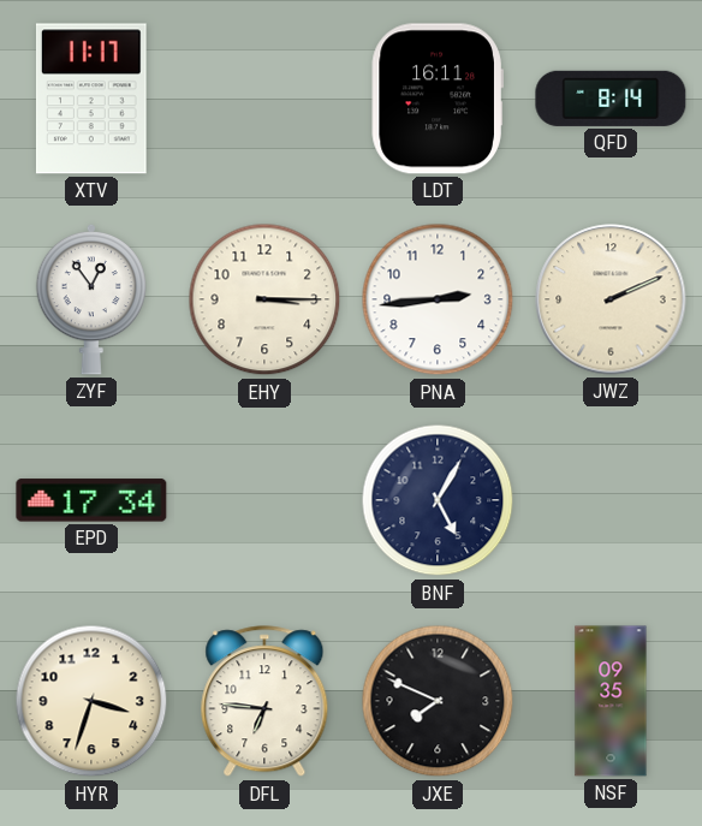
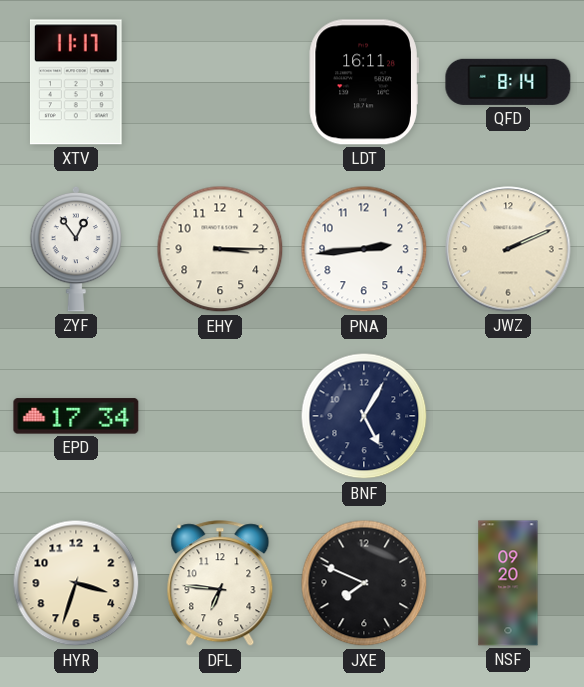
NSF: 09:35 -> 09:20
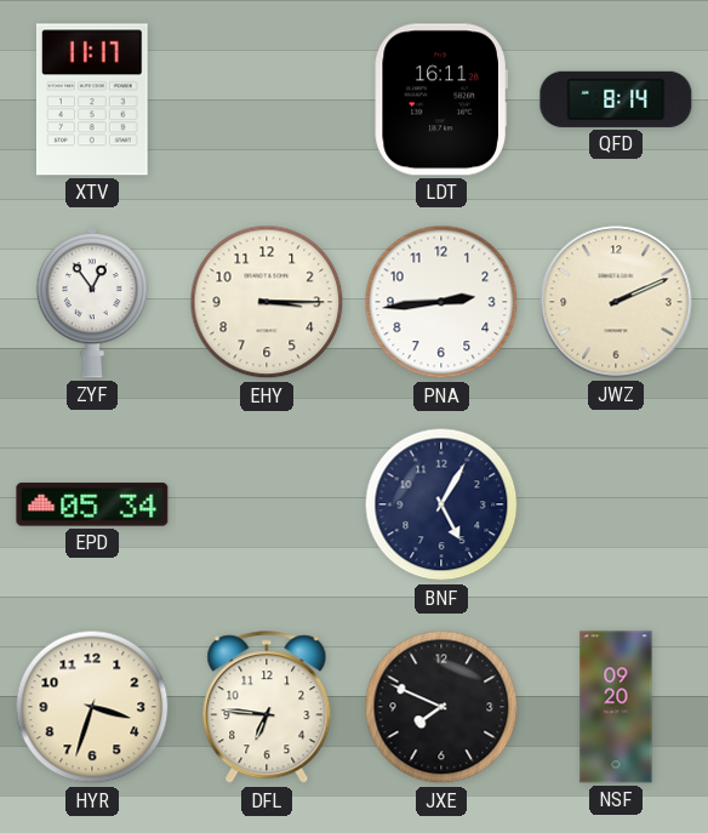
EPD: 17:34 -> 05:34
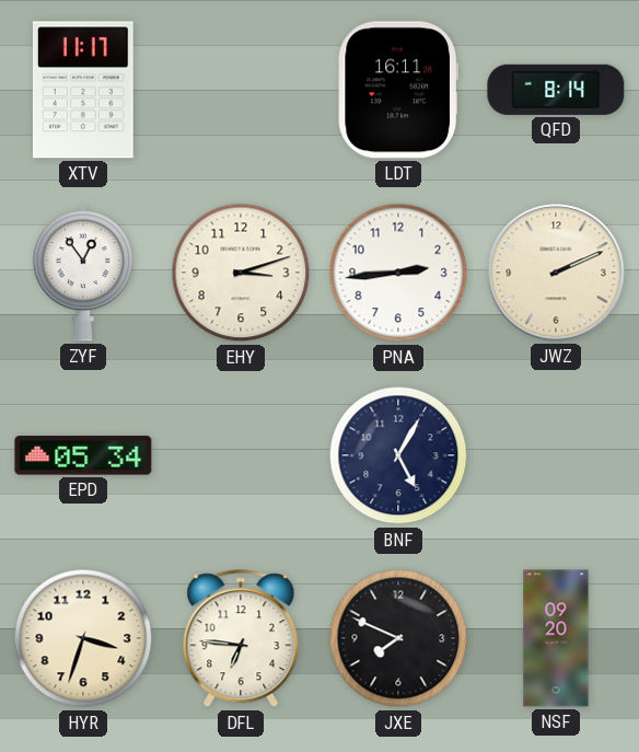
EHY: 3:15 -> 3:12
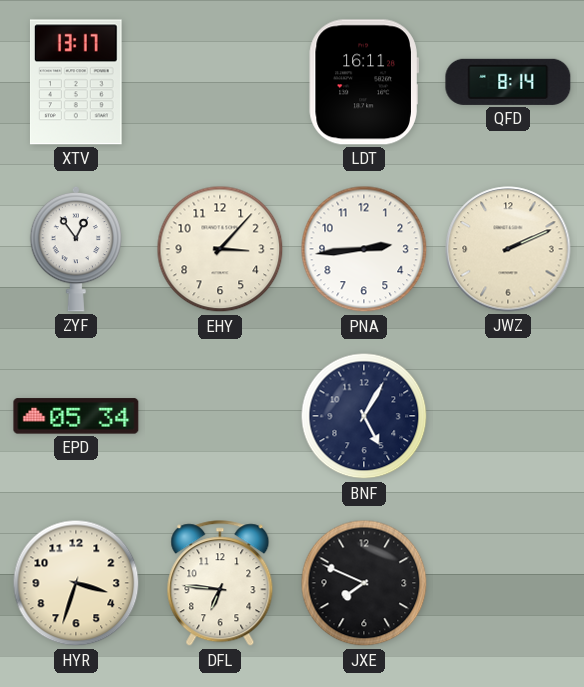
XTV: 11:17 -> 13:17
EHY: 3:12 -> 3:07
NSF: 09:20 -> none
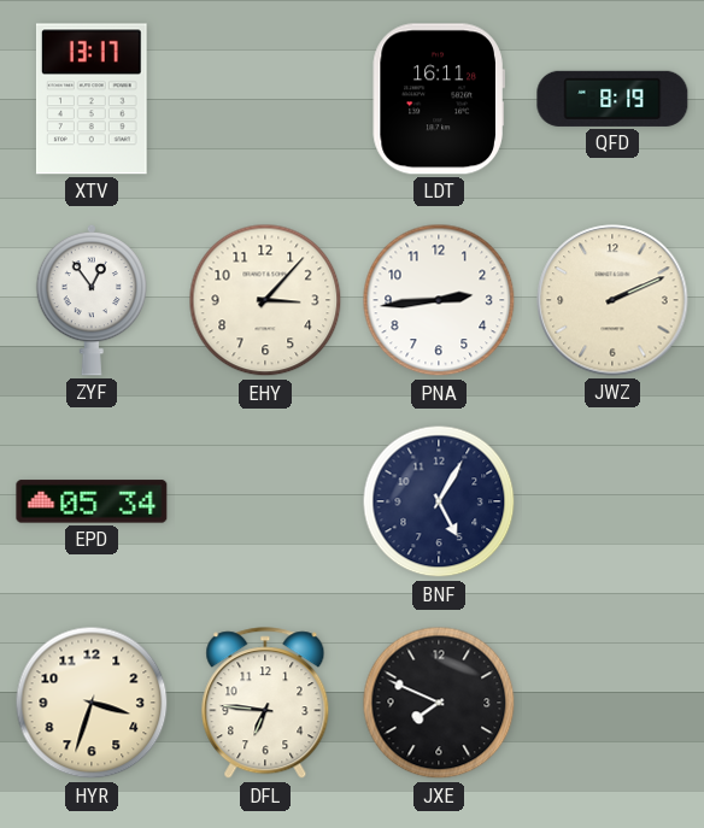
QFD: 8:14 -> 8:19
